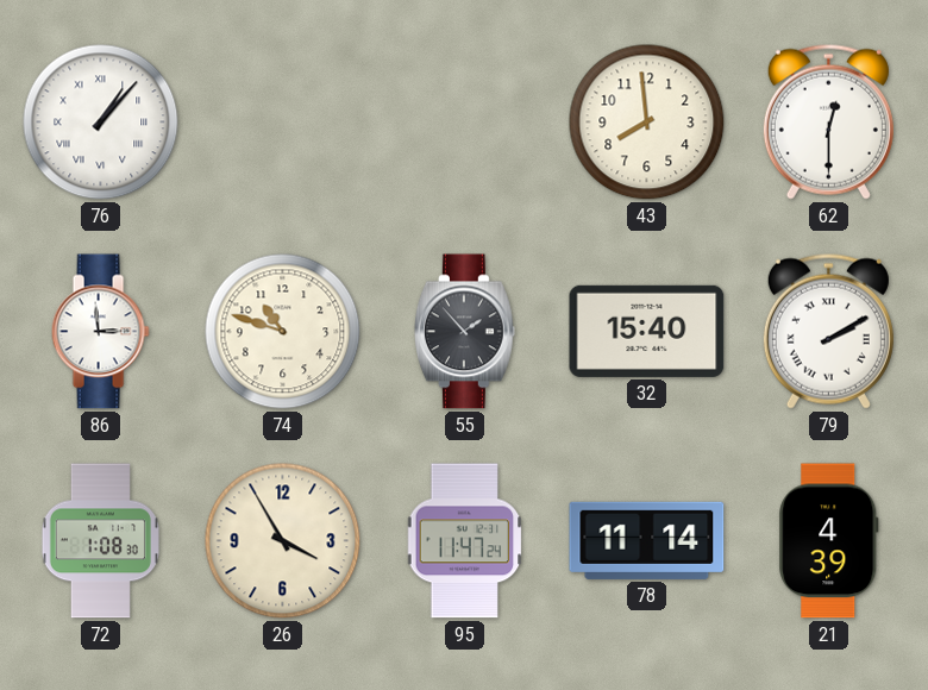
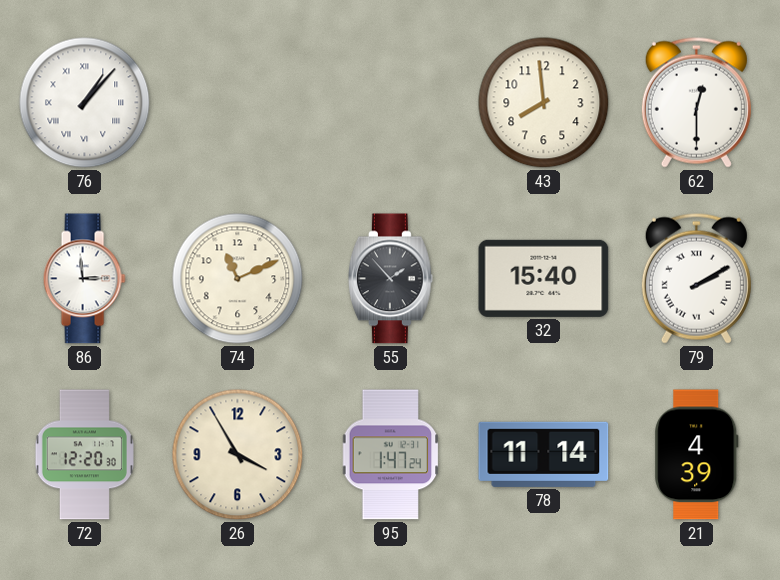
74: 10:48 -> 11:11
72: 1:08 -> 12:20
95: 11:47 -> 1:47
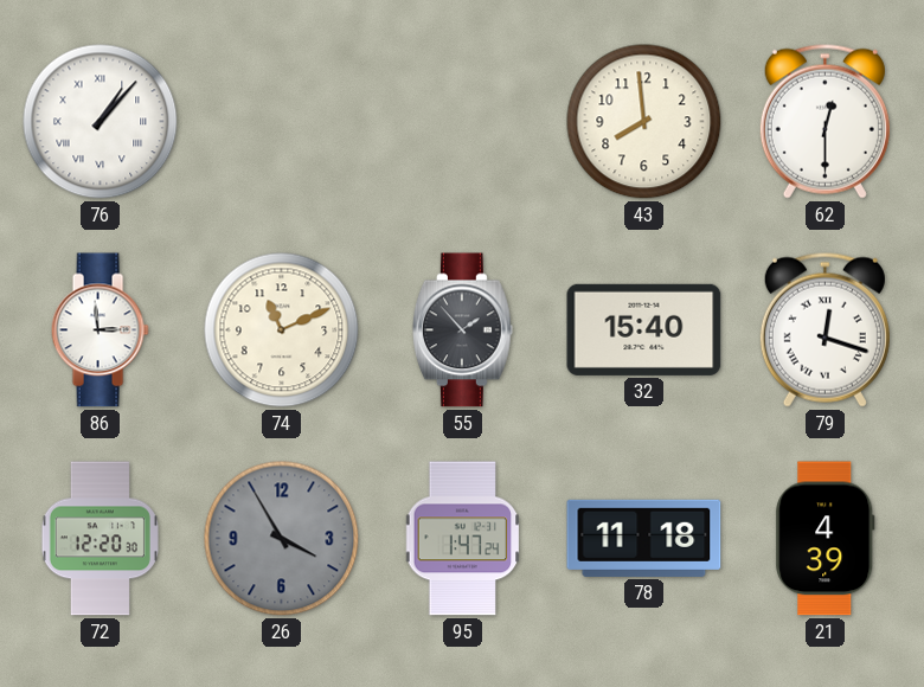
79: 2:10 -> 12:18
26 dial: cream -> grey
78: 11:14 -> 11:18
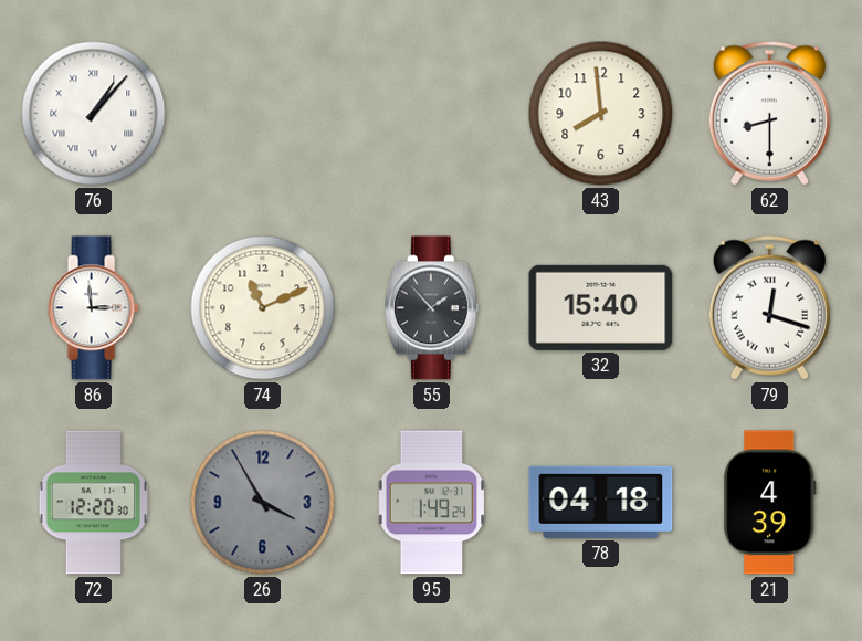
62: 12:30 -> 8:30
95: 1:47 -> 1:49
78: 11:18 -> 04:18
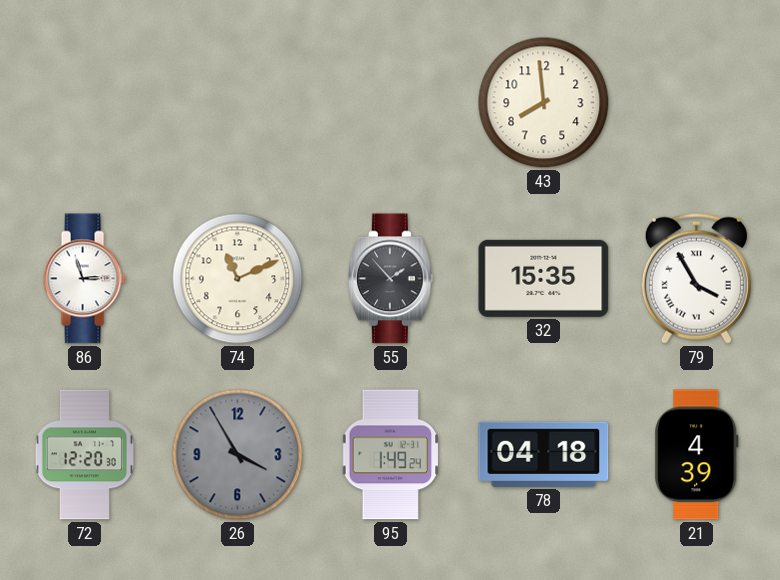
76: 1:07 -> none
62: 8:30 -> none
86: 2:59 -> 2:57
32: 15:40 -> 15:35
79: 12:18 -> 3:55
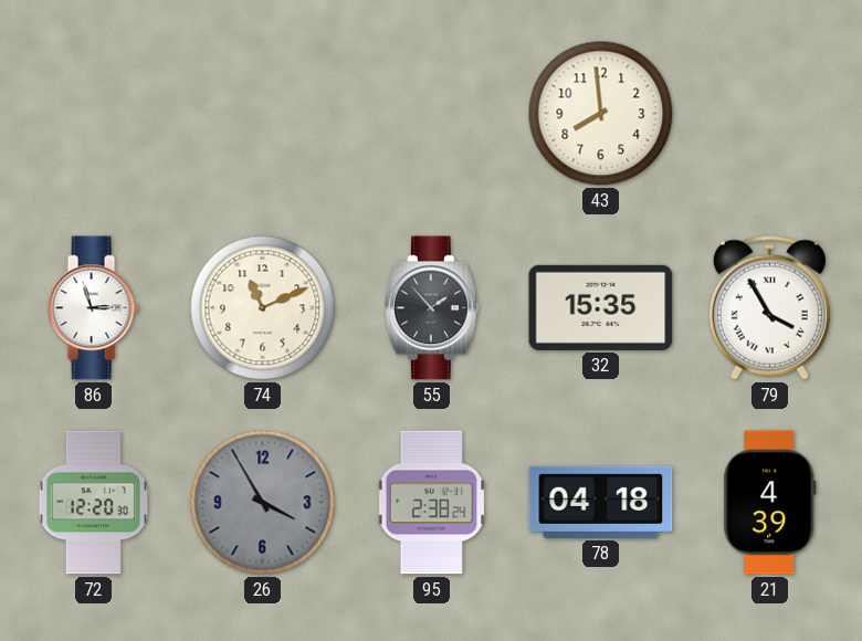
95: 1:49 -> 2:38
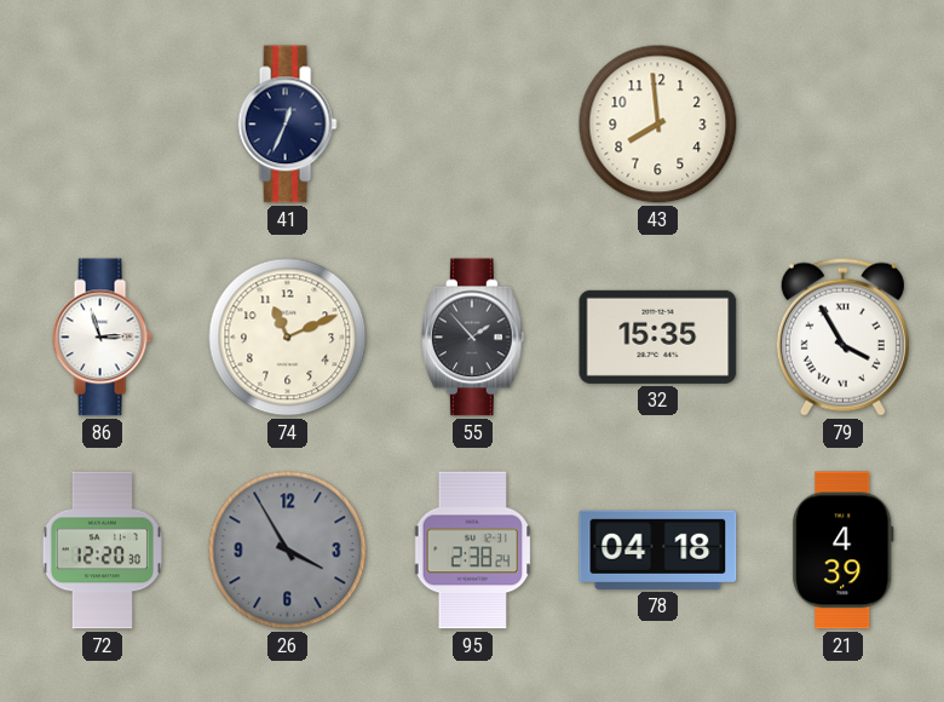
41: none -> 12:34
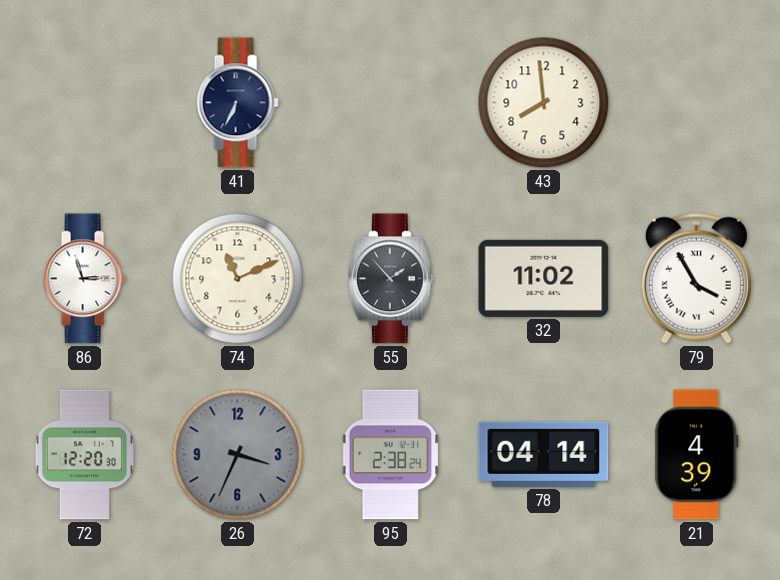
41: 12:34 -> 6:34
32: 15:35 -> 11:02
26: 3:55 -> 3:34
78: 04:18 -> 04:14
